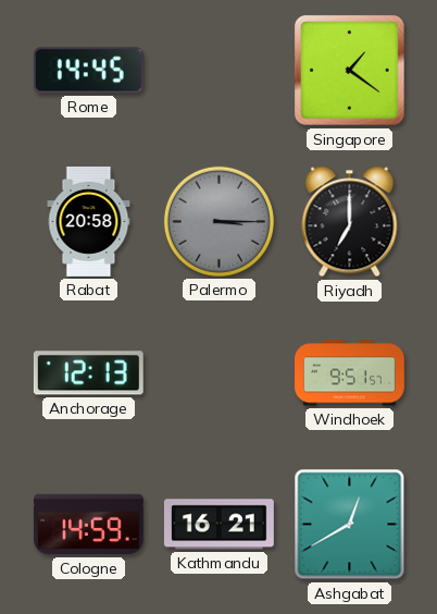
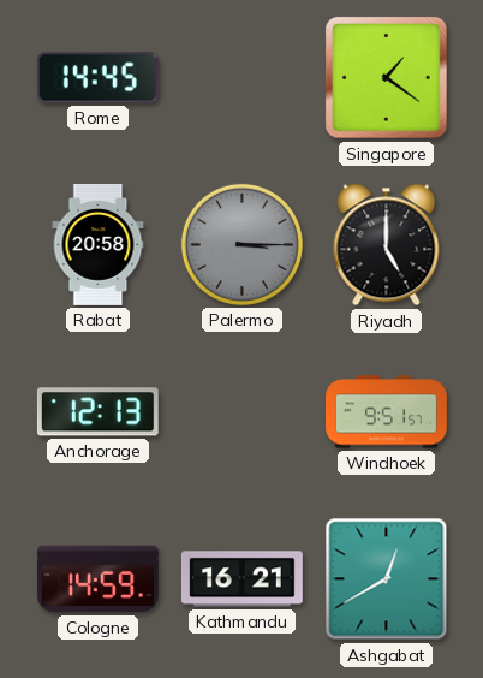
Riyadh: 7:00 -> 5:00
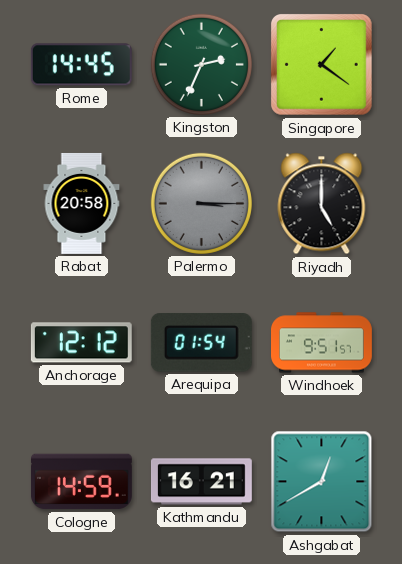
Kingston: none -> 2:34
Anchorage: 12:13 -> 12:12
Arequipa: none -> 01:54
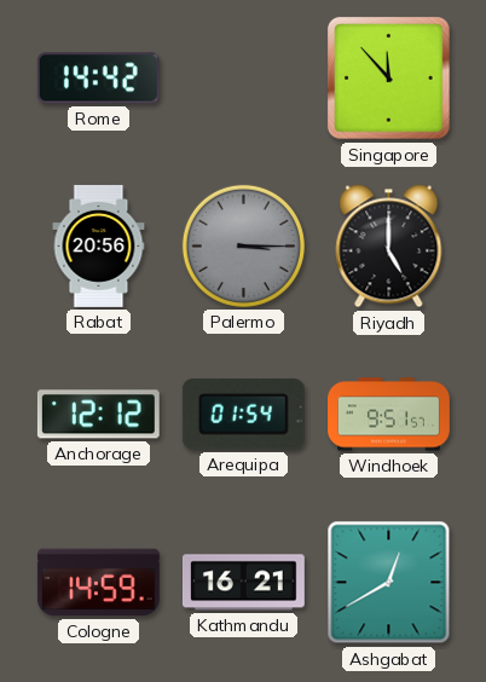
Rome: 14:45 -> 14:42
Kingston: 2:34 -> none
Singapore: 1:21 -> 11:53
Rabat: 20:58 -> 20:56
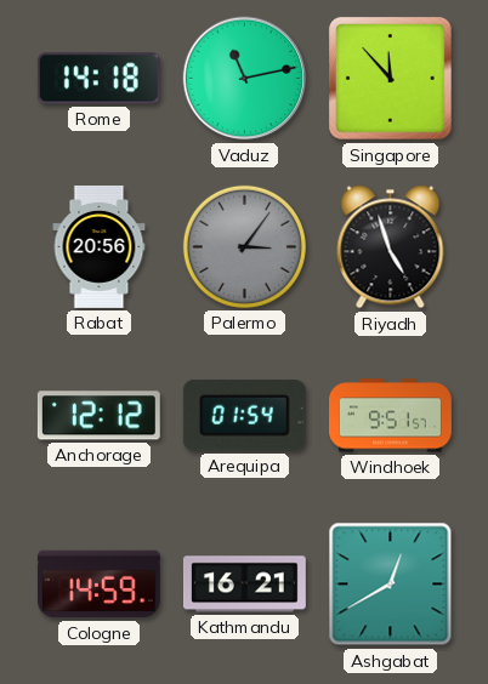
Rome: 14:42 -> 14:18
Vaduz: none -> 11:13
Palermo: 3:15 -> 3:06
Riyadh: 5:00 -> 4:57
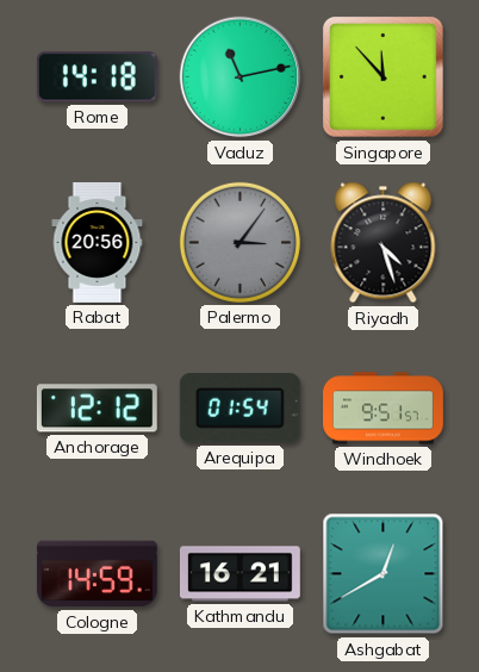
Riyadh: 4:57 -> 4:27
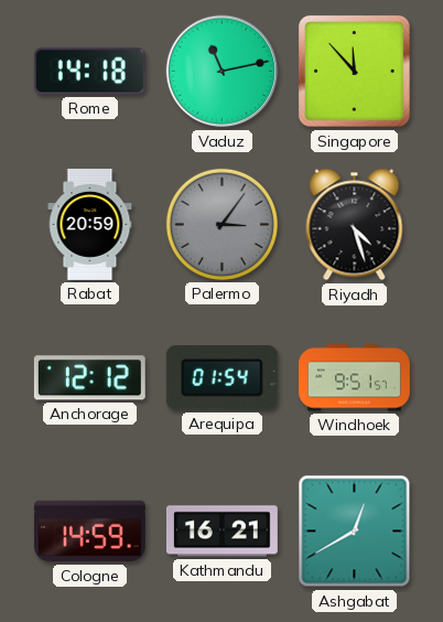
Rabat: 20:56 -> 20:59
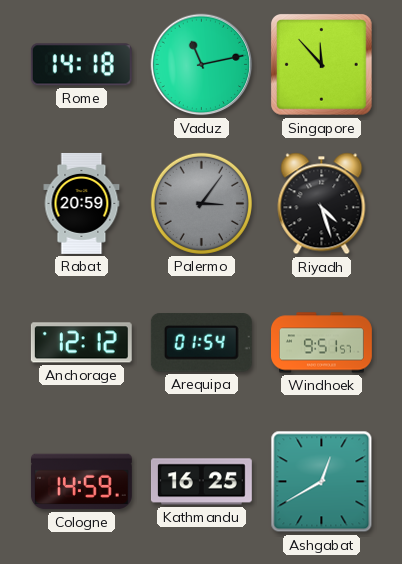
Kathmandu: 16:21 -> 16:25
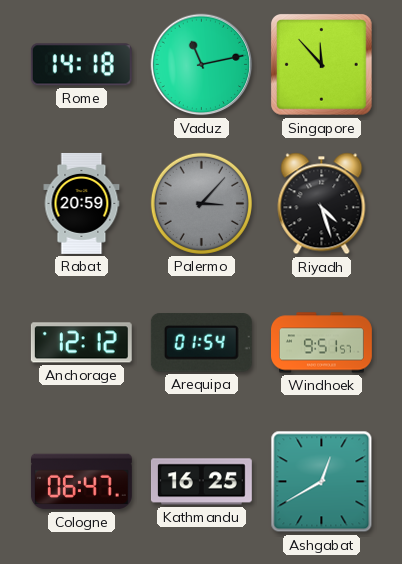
Palermo: 3:06 -> 3:07
Cologne: 14:59 -> 06:47
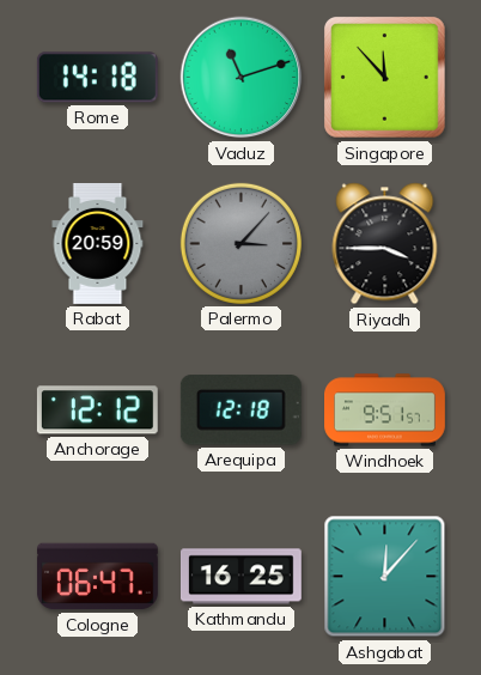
Vaduz: 11:13 -> 11:12
Riyadh: 4:27 -> 3:45
Arequipa: 01:54 -> 12:18
Ashgabat: 12:40 -> 12:07
